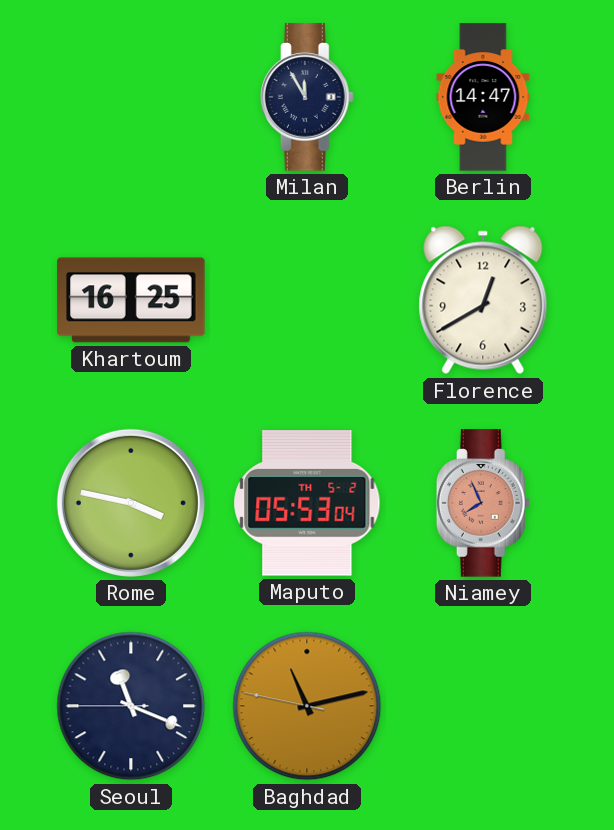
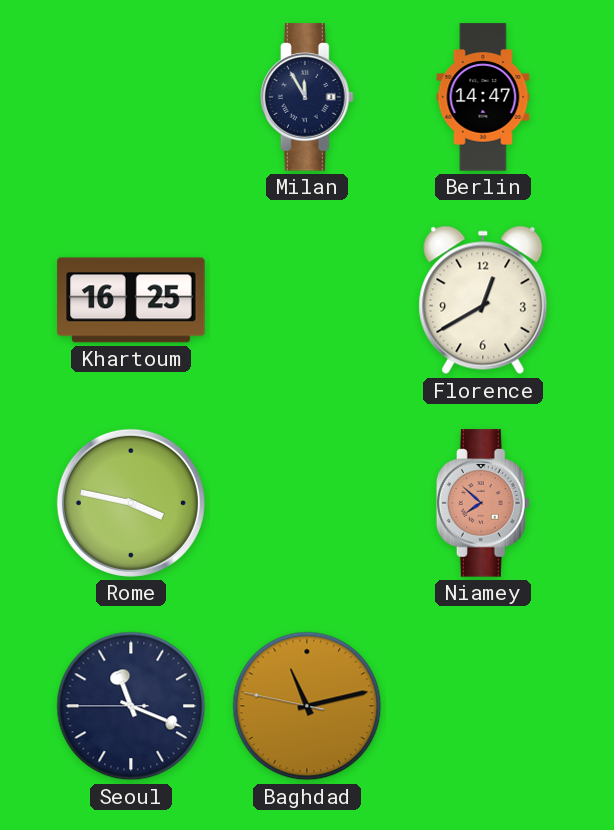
Maputo: 05:53 -> none
Niamey: 7:56 -> 7:52
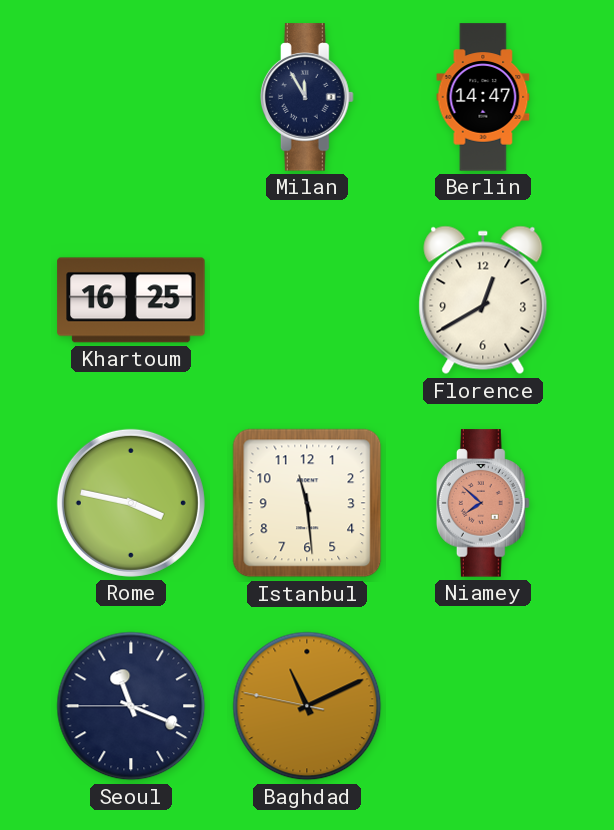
Istanbul: none -> 11:29
Baghdad: 11:12 -> 11:10
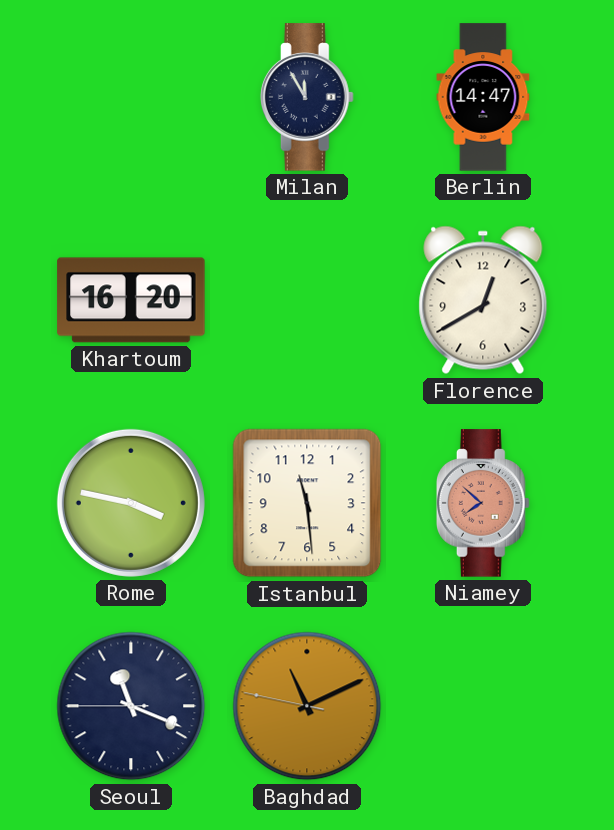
Khartoum: 16:25 -> 16:20
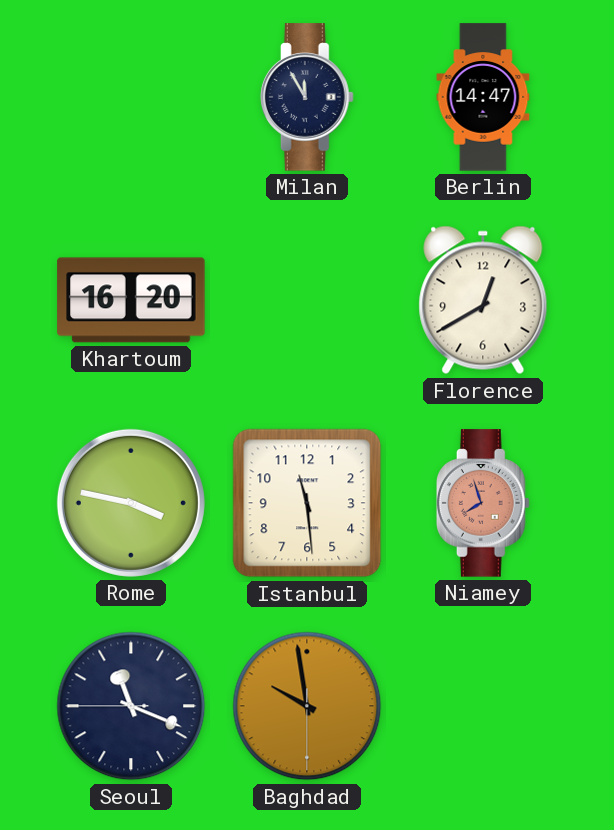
Niamey: 7:52 -> 7:57
Baghdad: 11:10 -> 9:58
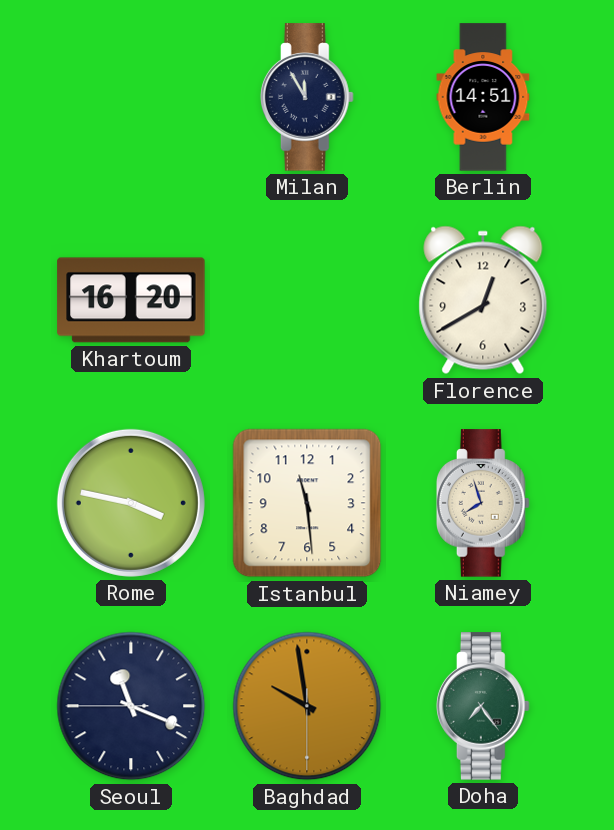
Berlin: 14:47 -> 14:51
Niamey dial: salmon -> cream
Doha: none -> 7:24
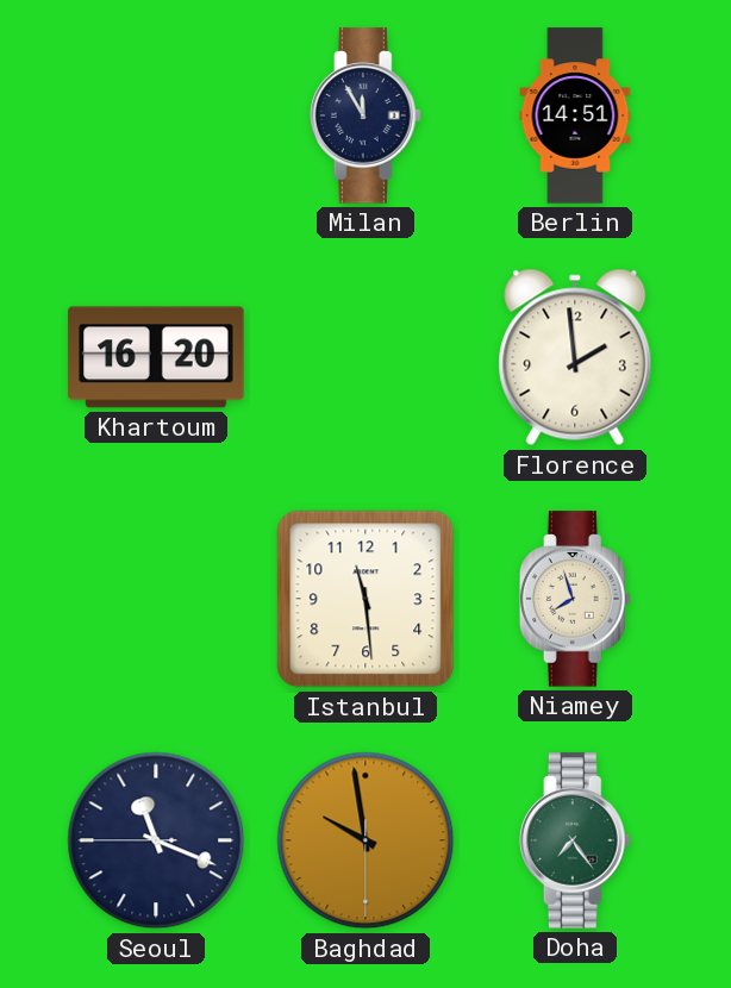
Florence: 12:40 -> 1:59
Rome: 3:47 -> none
